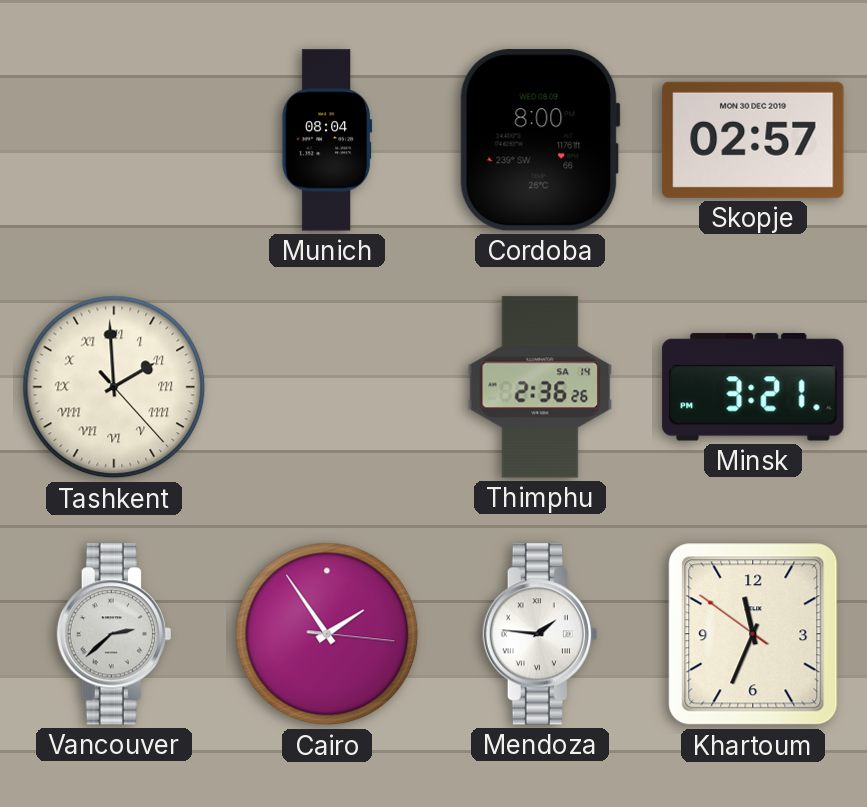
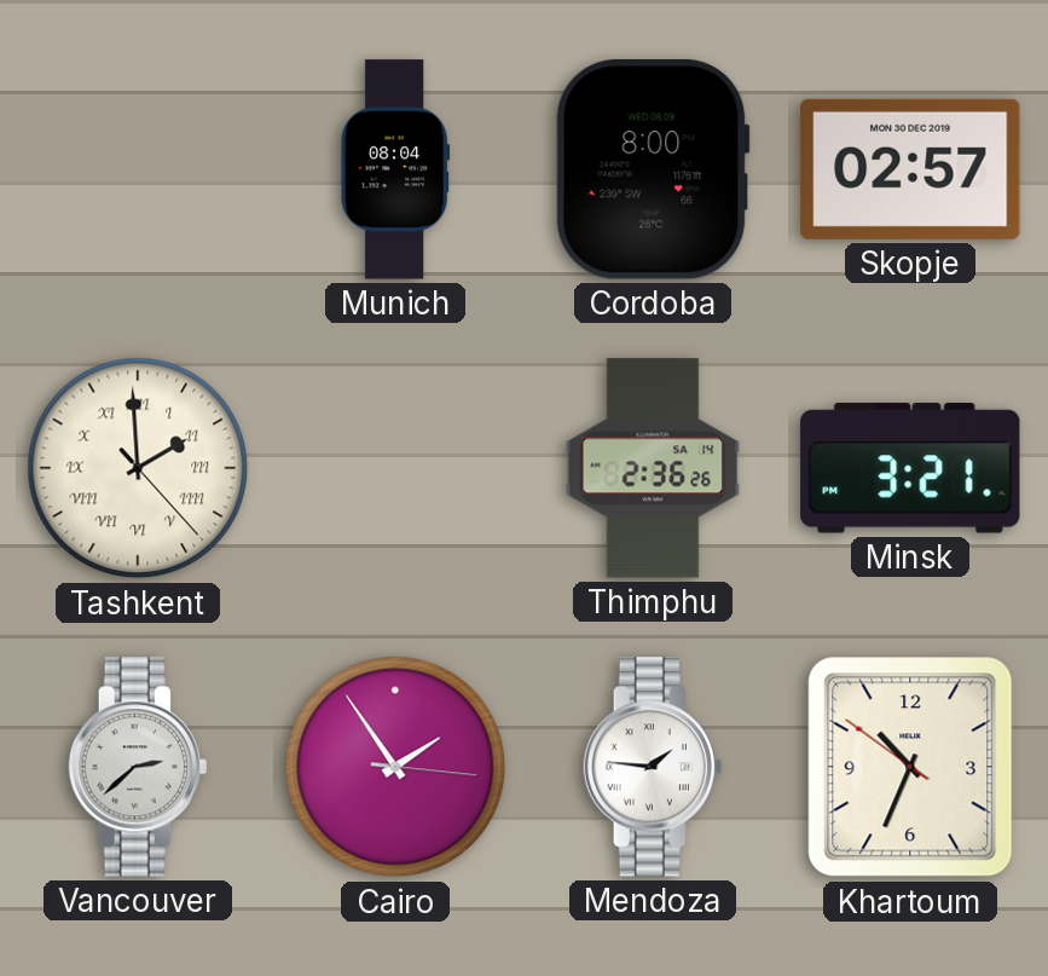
Khartoum: 11:33 -> 10:33
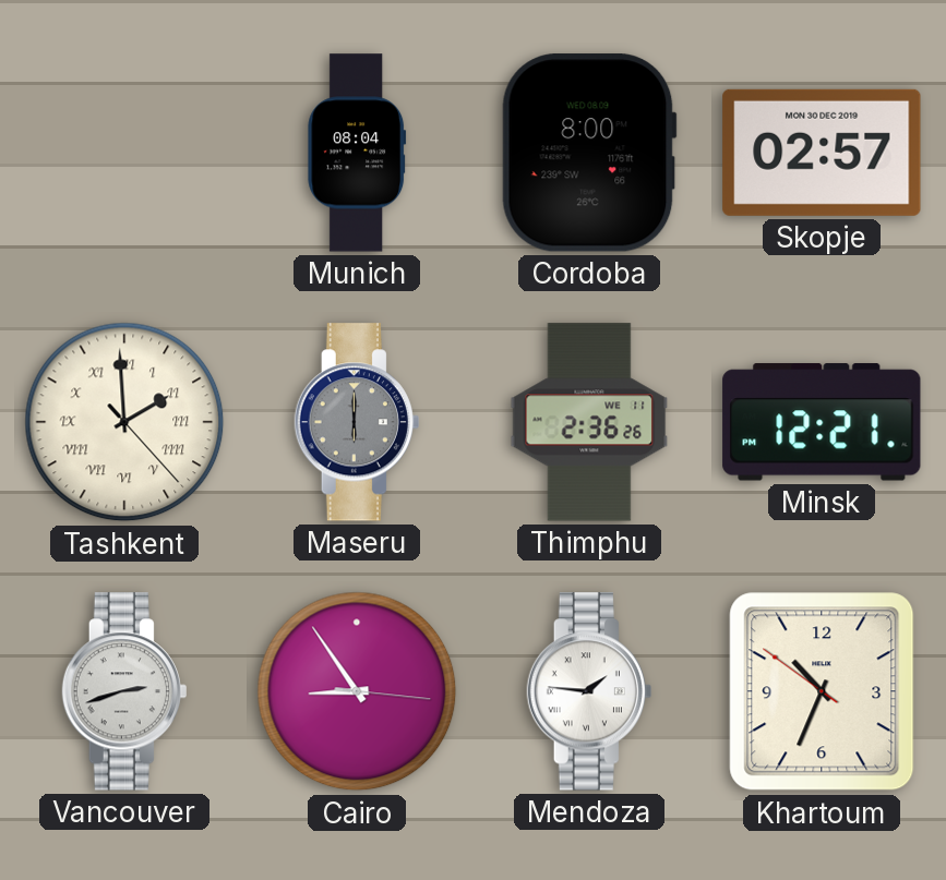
Maseru: none -> 6:00
Thimphu date: SA 14 -> WE 11
Minsk: 3:21 -> 12:21
Vancouver: 2:38 -> 2:42
Cairo: 1:54 -> 8:54
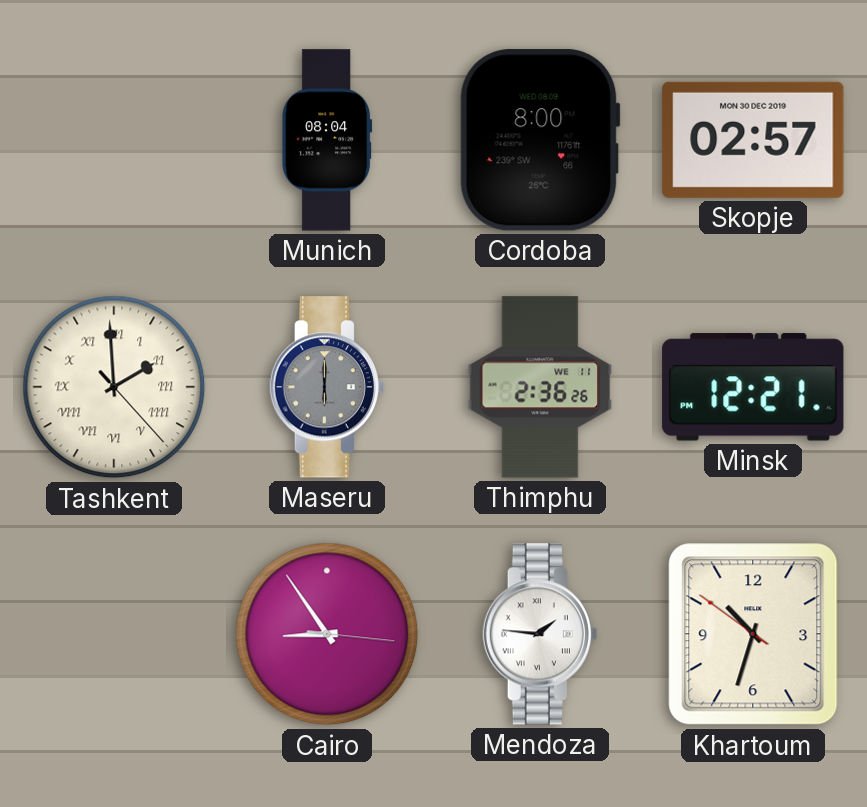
Vancouver: 2:42 -> none
Khartoum: 10:33 -> 10:32
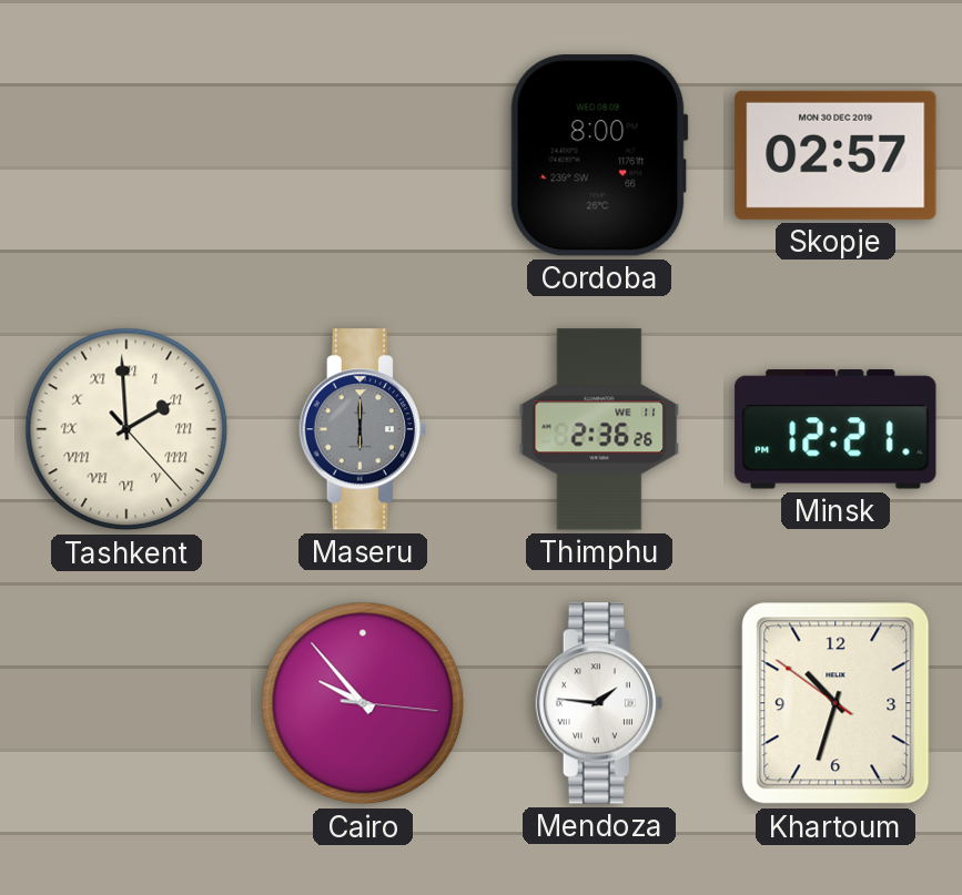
Munich: 08:04 -> none
Cairo: 8:54 -> 9:53
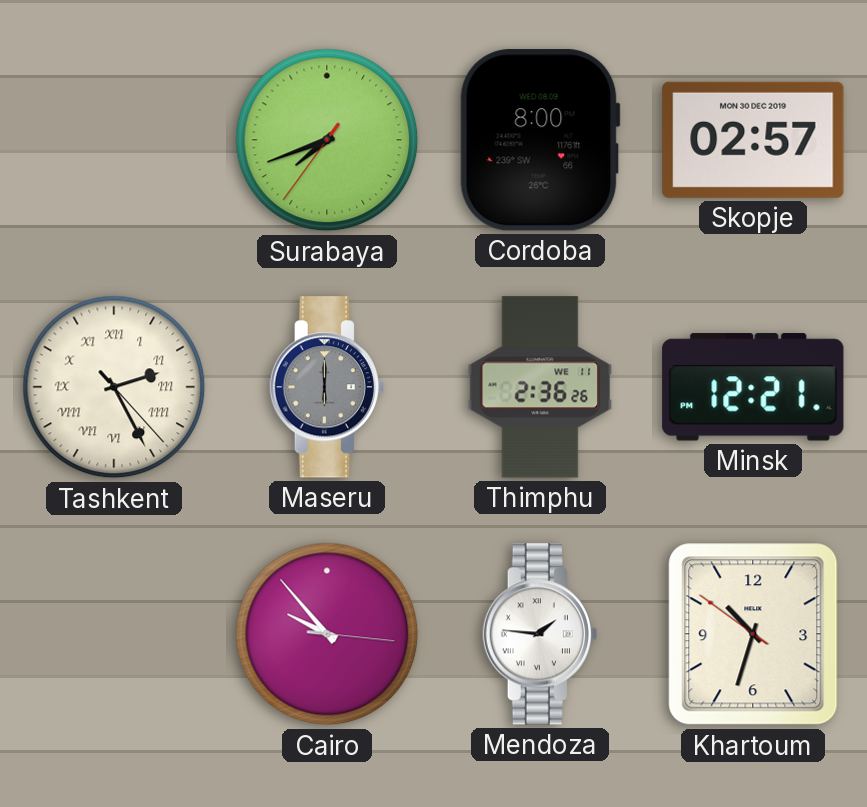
Surabaya: none -> 7:41
Tashkent: 1:59 -> 2:25
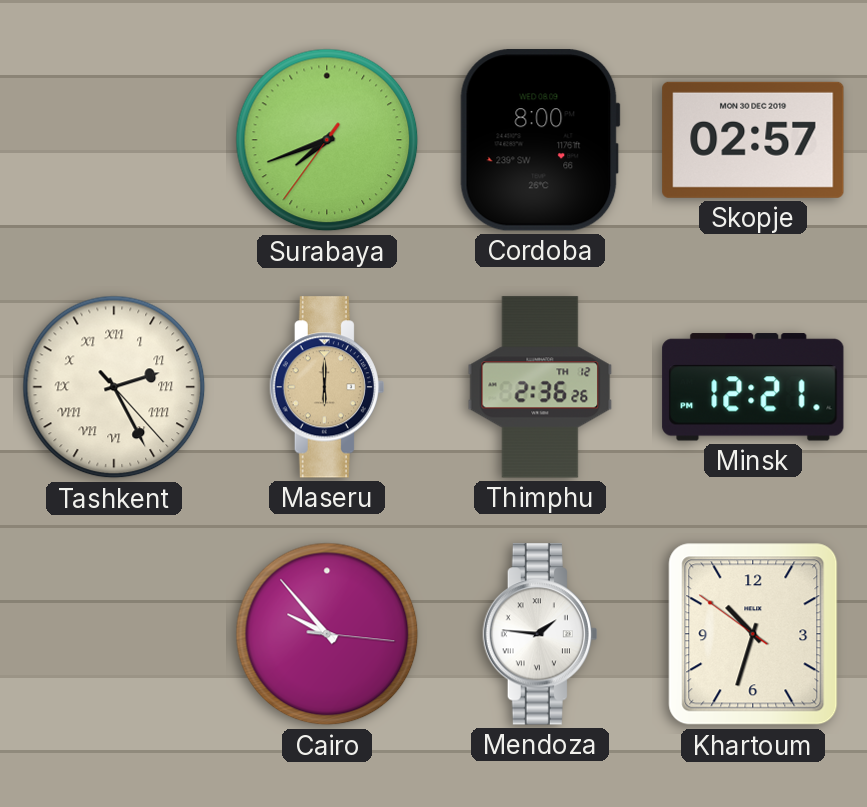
Maseru dial: grey -> champagne
Thimphu date: WE 11 -> TH 12
